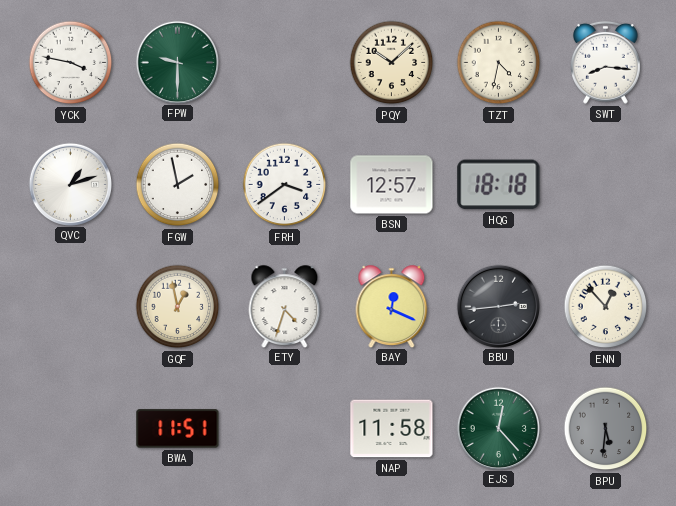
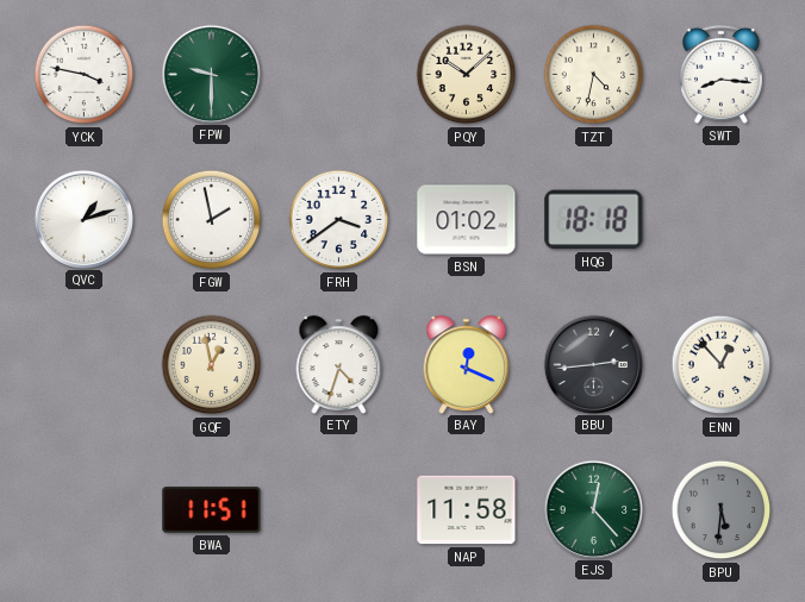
BSN: 12:57 -> 01:02
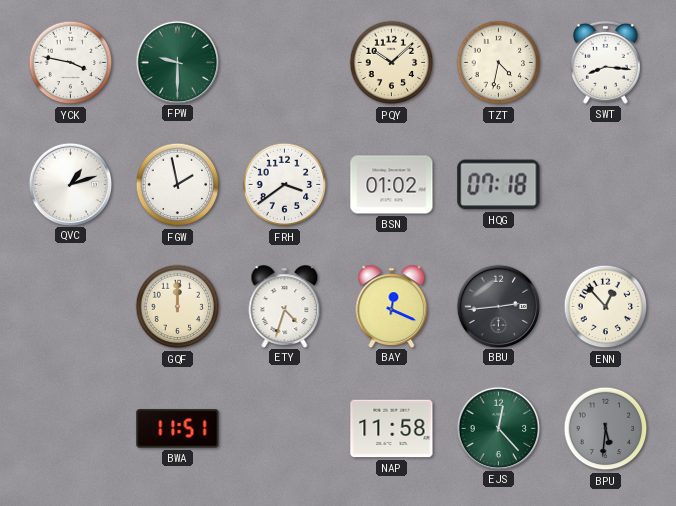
HQG: 18:18 -> 07:18
GQF: 12:58 -> 12:00
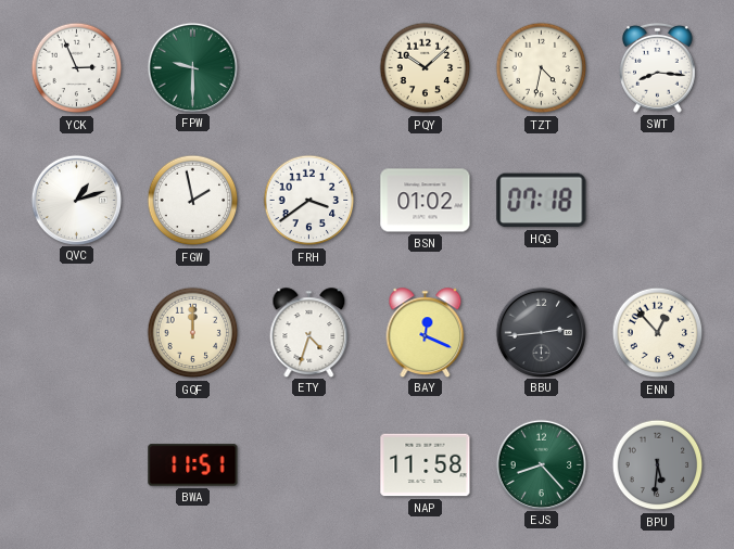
YCK: 3:47 -> 2:56
EJS: 12:23 -> 8:23
